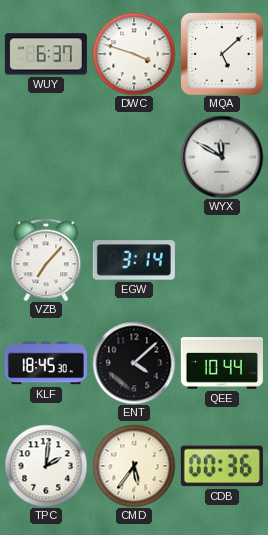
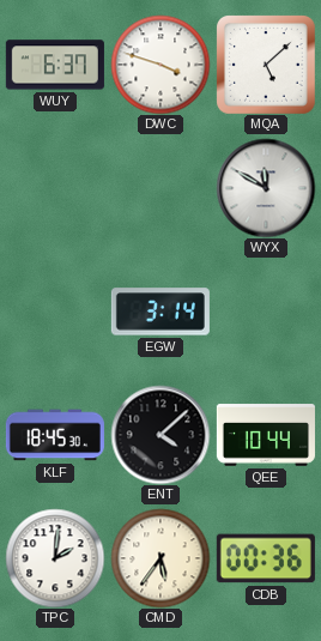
VZB: 7:07 -> none
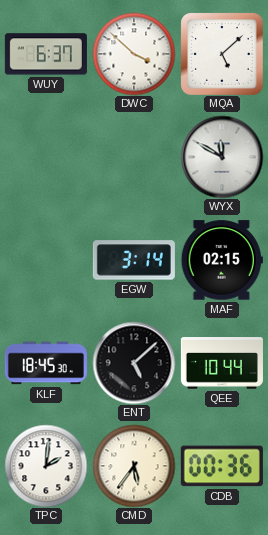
DWC: 3:48 -> 3:52
MAF: none -> 02:15
ENT: 4:08 -> 5:08
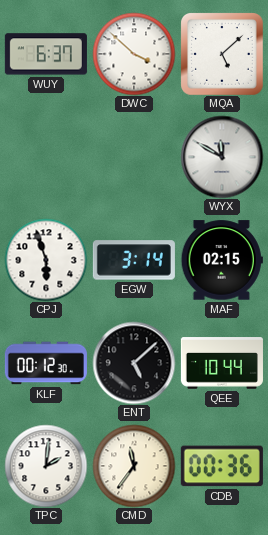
CPJ: none -> 5:57
KLF: 18:45 -> 00:12
CMD: 5:36 -> 11:36
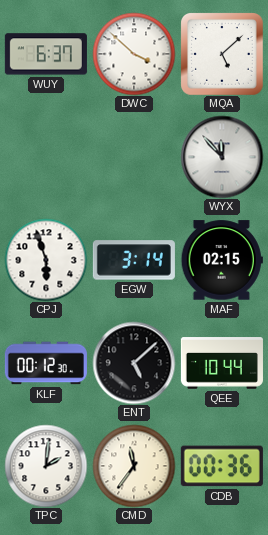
WYX: 11:50 -> 11:53
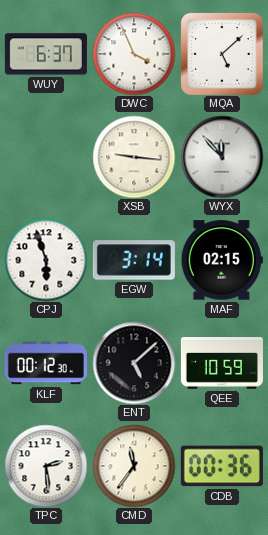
DWC: 3:52 -> 3:56
XSB: none -> 9:16
QEE: 10:44 -> 10:59
TPC: 2:01 -> 2:29
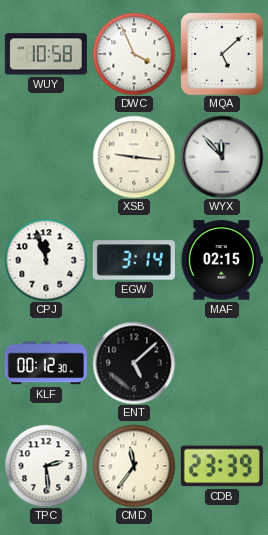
WUY: 6:37 -> 10:58
CPJ: 5:57 -> 11:57
QEE: 10:59 -> none
CDB: 00:36 -> 23:39
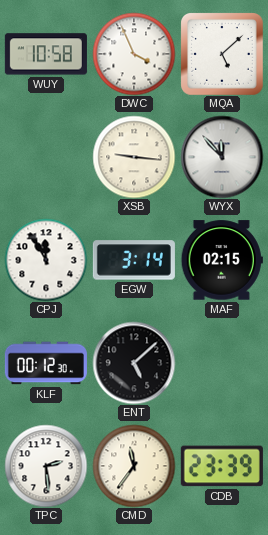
CPJ: 11:57 -> 11:55
